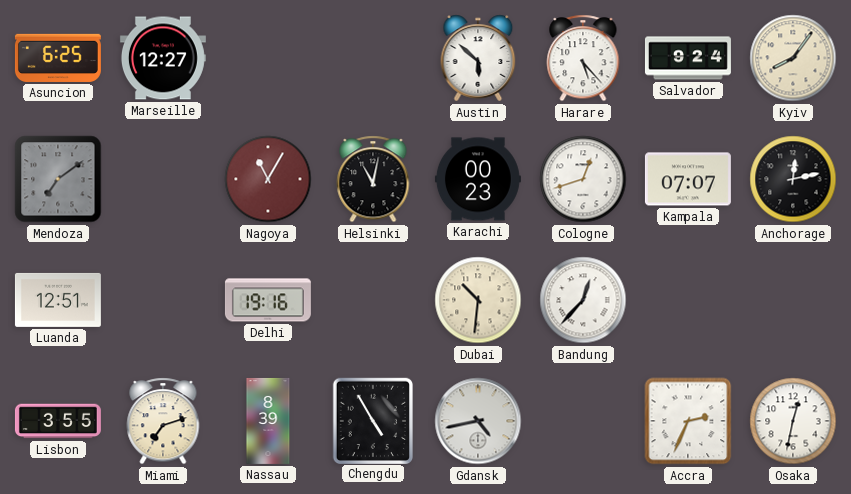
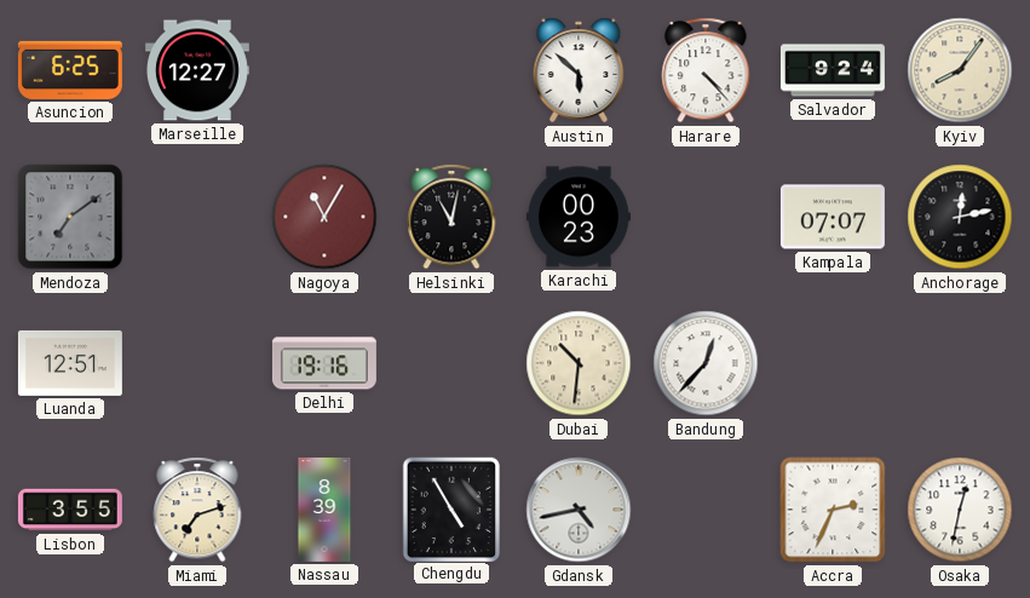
Harare: 5:23 -> 4:23
Cologne: 12:42 -> none
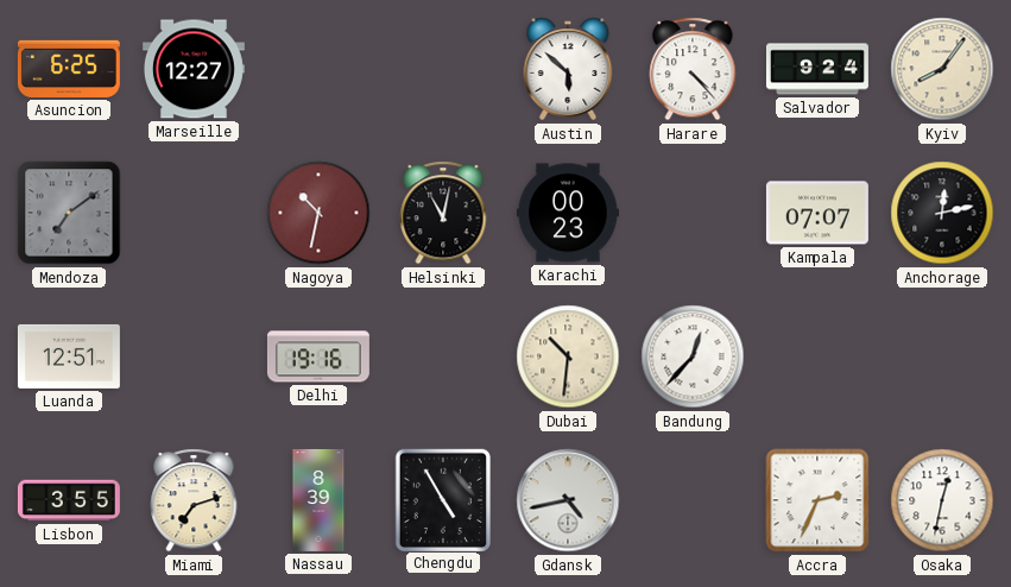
Nagoya: 11:05 -> 10:32
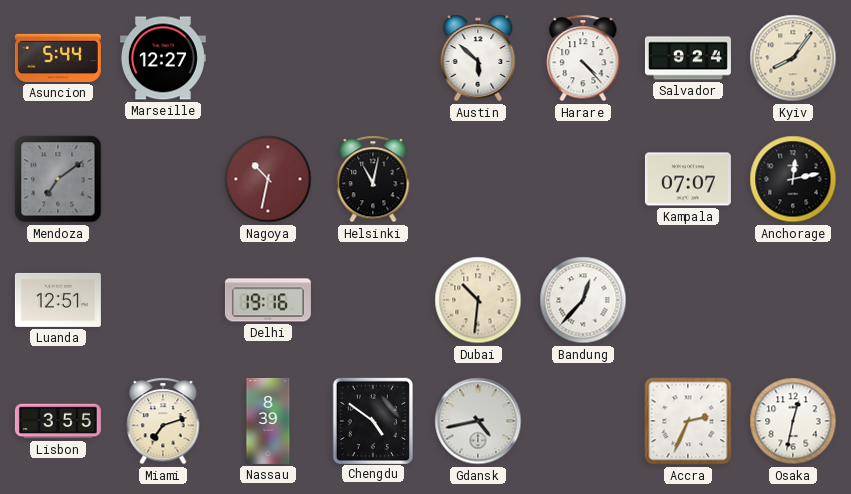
Asuncion: 6:25 -> 5:44
Karachi: 00:23 -> none
Chengdu: 4:55 -> 4:51
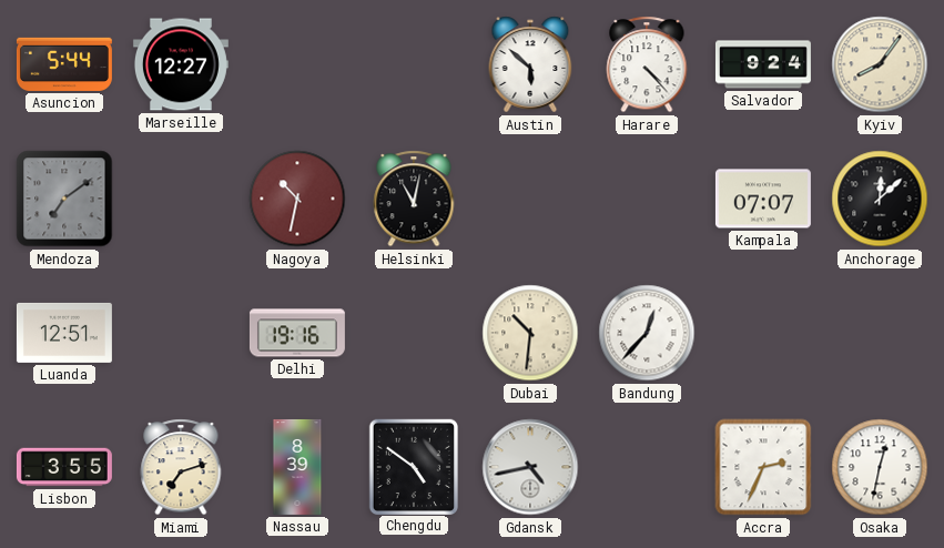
Anchorage: 12:13 -> 12:08
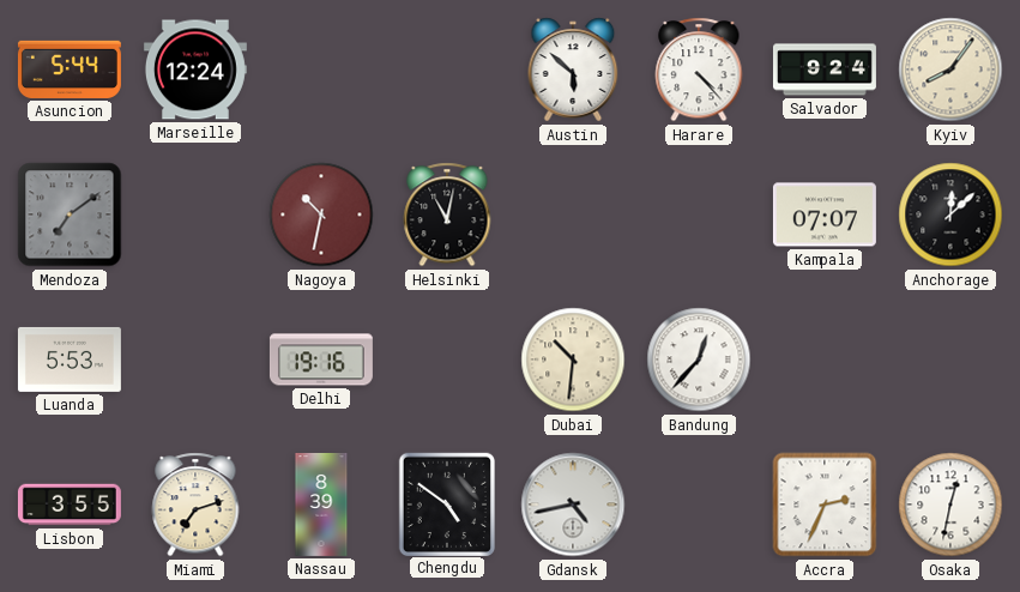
Marseille: 12:27 -> 12:24
Luanda: 12:51 -> 5:53
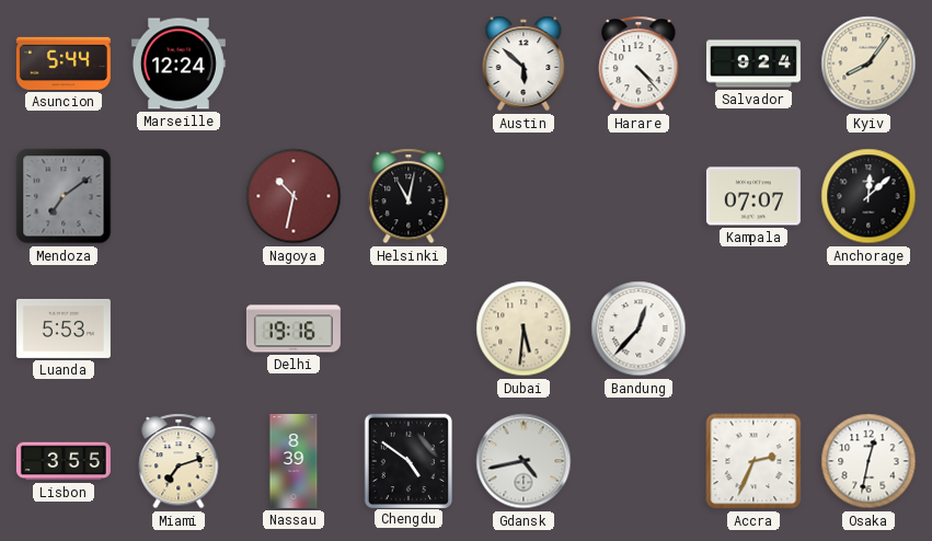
Dubai: 10:31 -> 5:31
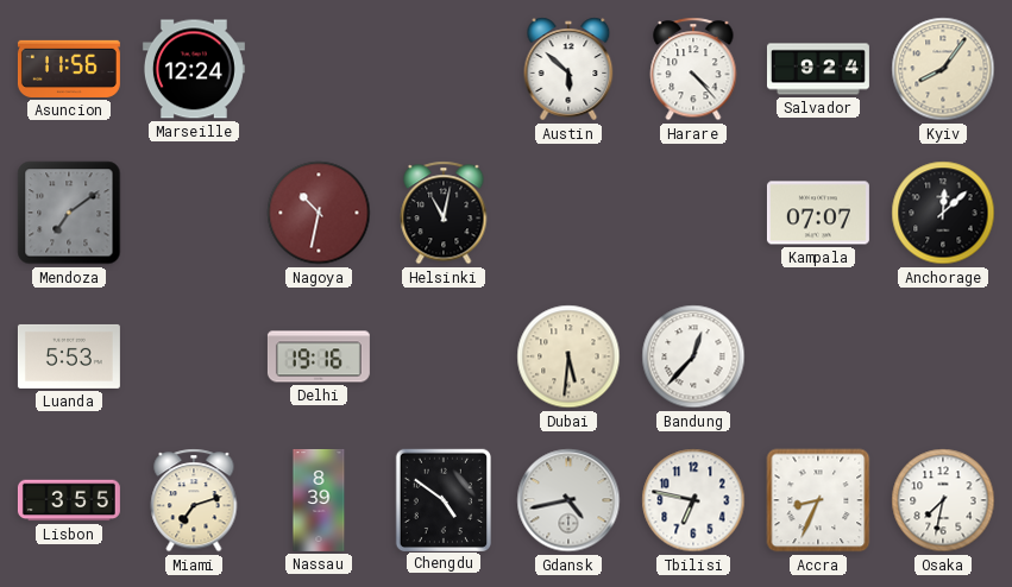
Asuncion: 5:44 -> 11:56
Tbilisi: none -> 6:47
Accra: 2:34 -> 8:34
Osaka: 12:32 -> 7:32
